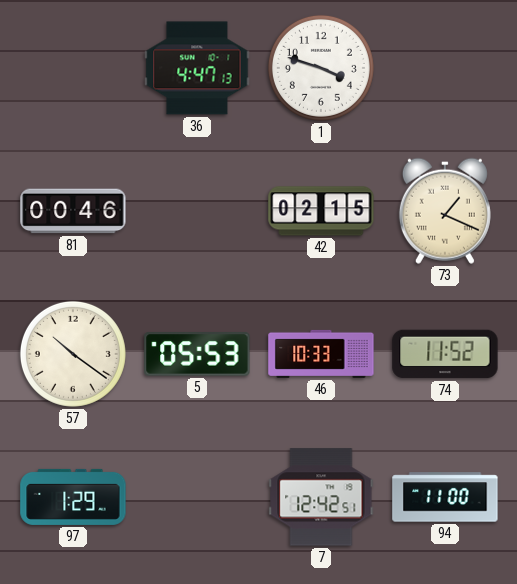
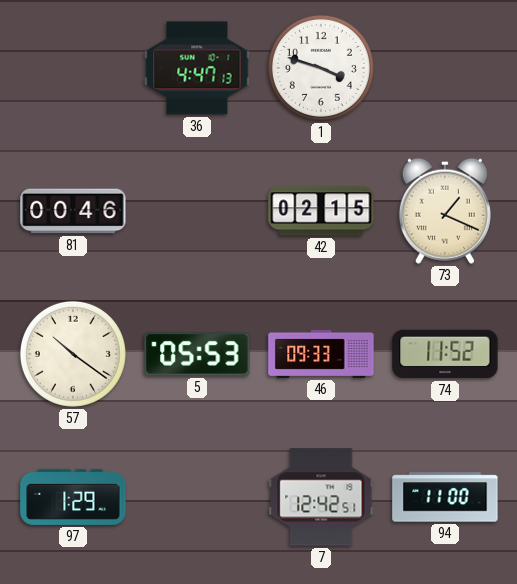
46: 10:33 -> 09:33
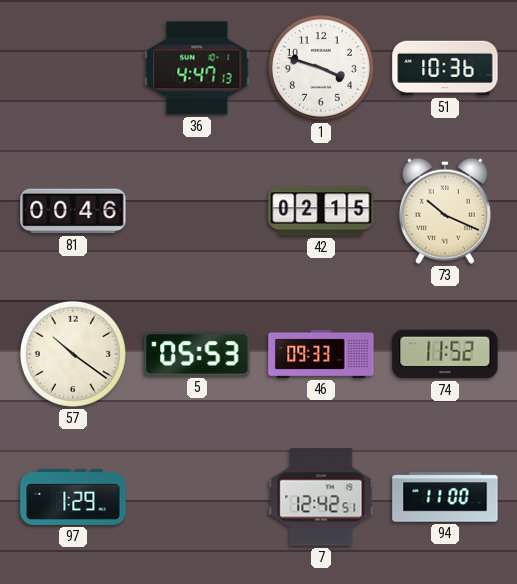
51: none -> 10:36
73: 1:19 -> 10:19
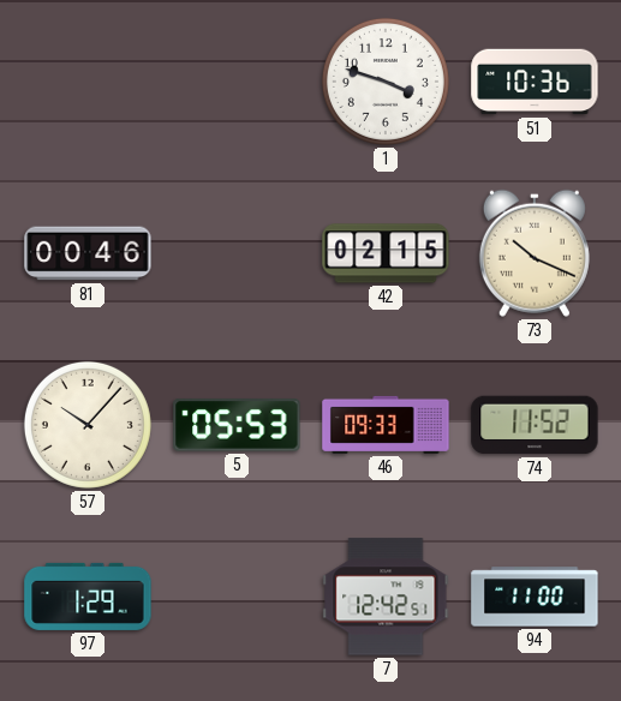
36: 4:47 -> none
57: 10:21 -> 10:07
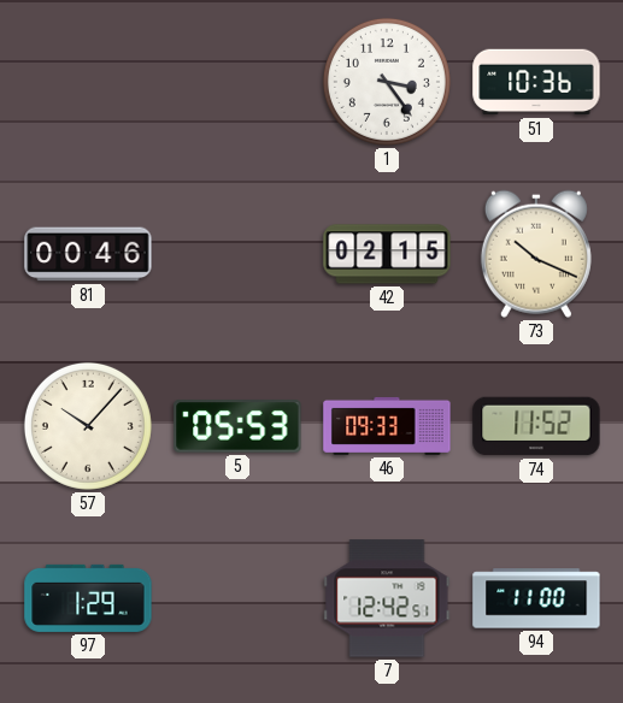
1: 3:48 -> 3:24
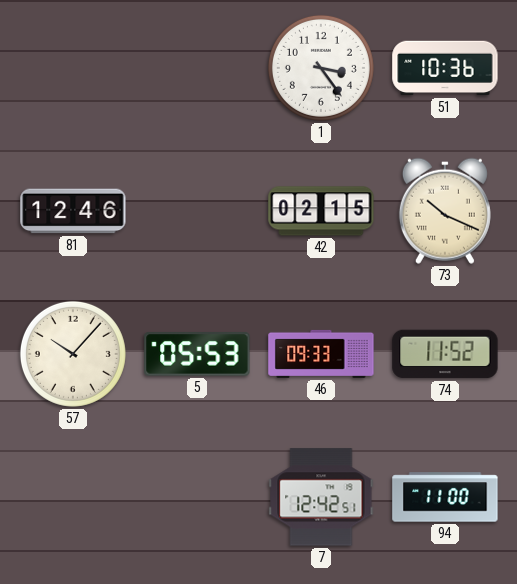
81: 00:46 -> 12:46
97: 1:29 -> none
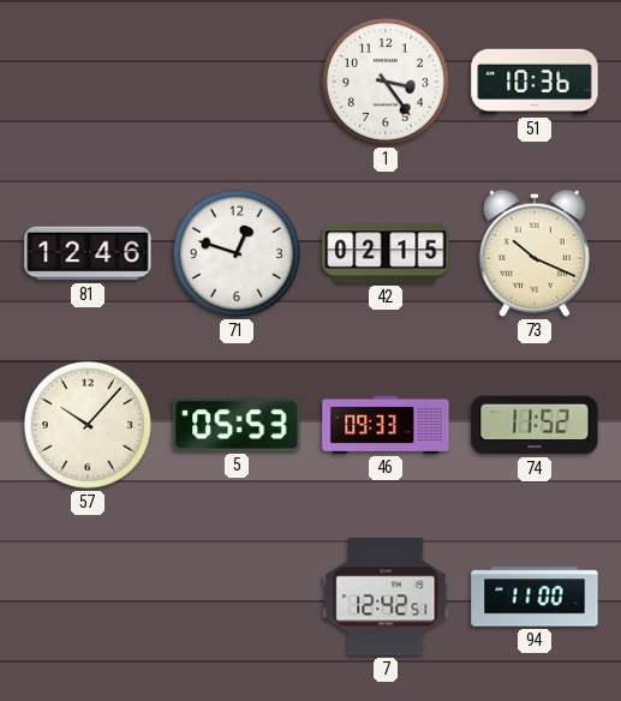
71: none -> 12:48
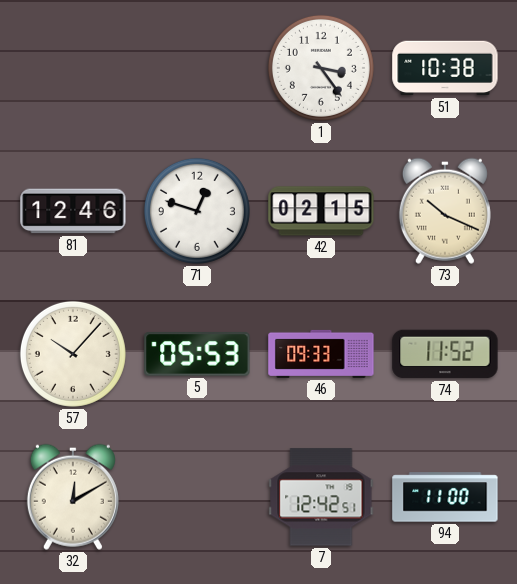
51: 10:36 -> 10:38
32: none -> 12:10
